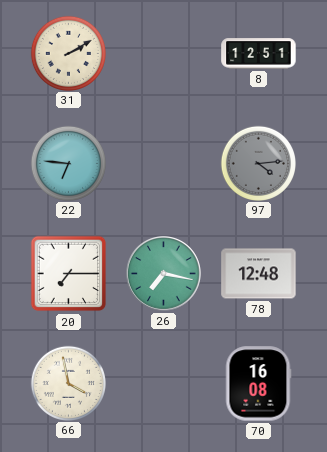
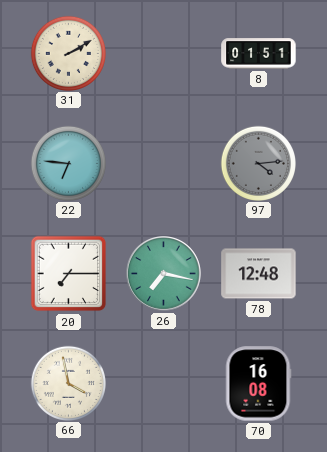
8: 12:51 -> 01:51
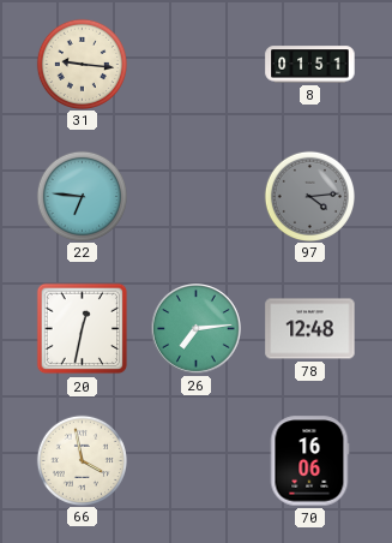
31: 2:10 -> 9:16
20: 7:15 -> 12:32
26: 7:17 -> 7:14
70: 16:08 -> 16:06
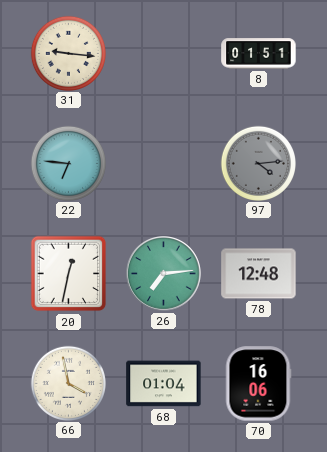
68: none -> 01:04
